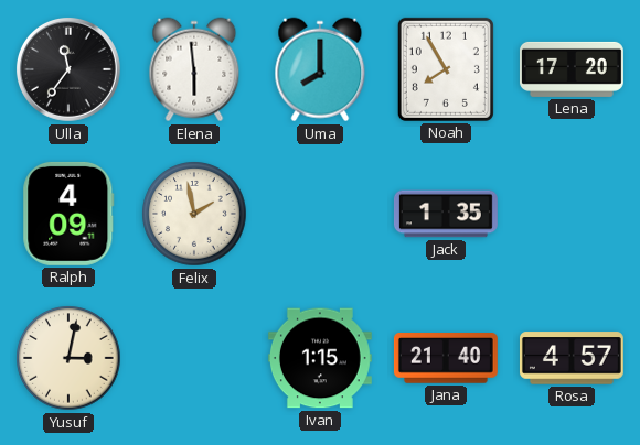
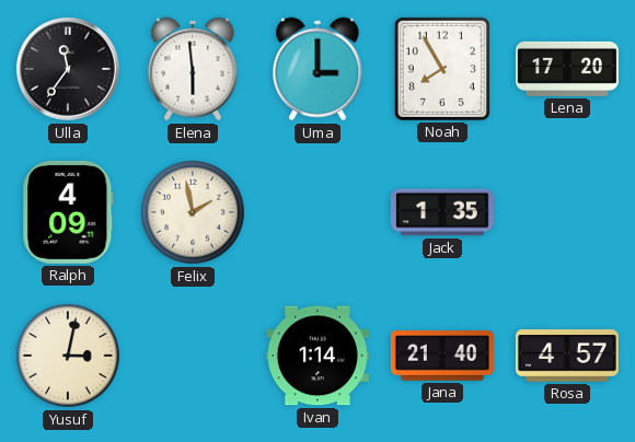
Uma: 8:00 -> 3:00
Ivan: 1:15 -> 1:14
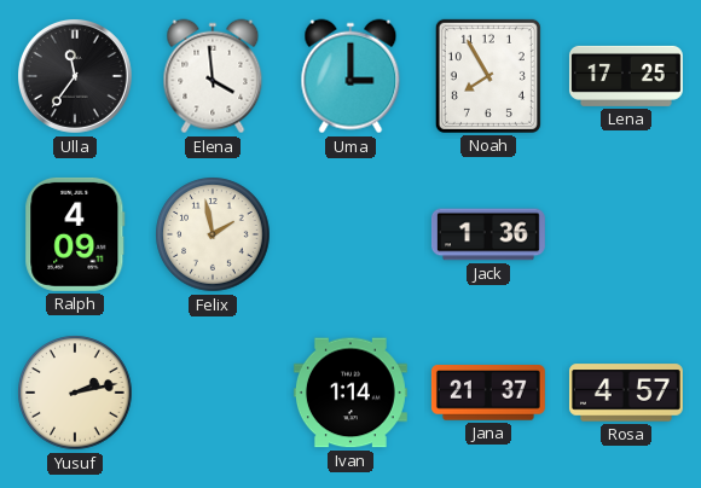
Elena: 5:59 -> 3:59
Lena: 17:20 -> 17:25
Jack: 1:35 -> 1:36
Yusuf: 3:02 -> 2:13
Jana: 21:40 -> 21:37
